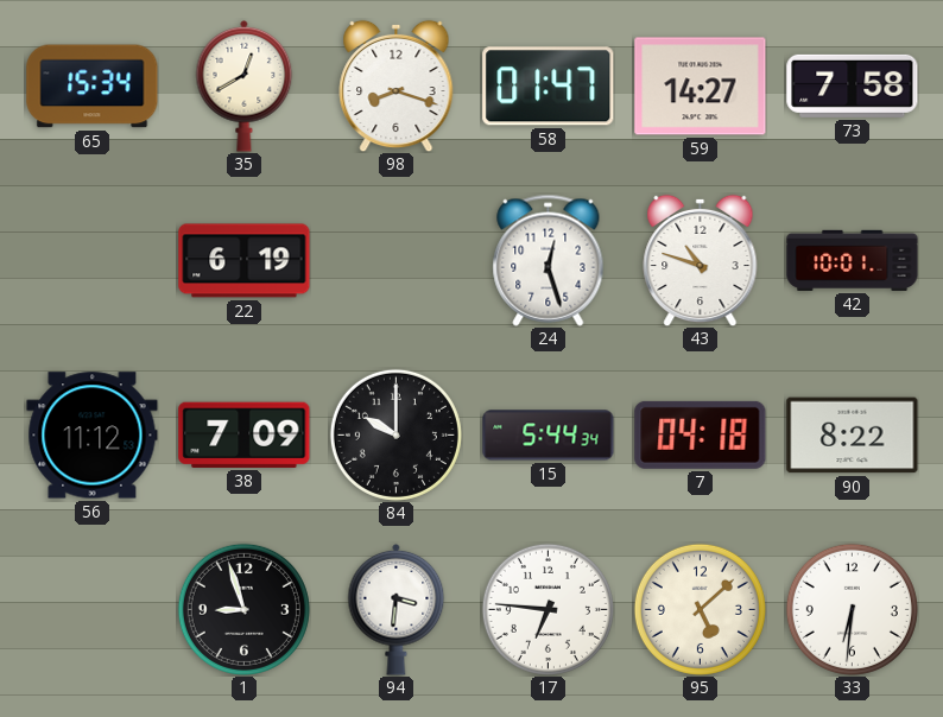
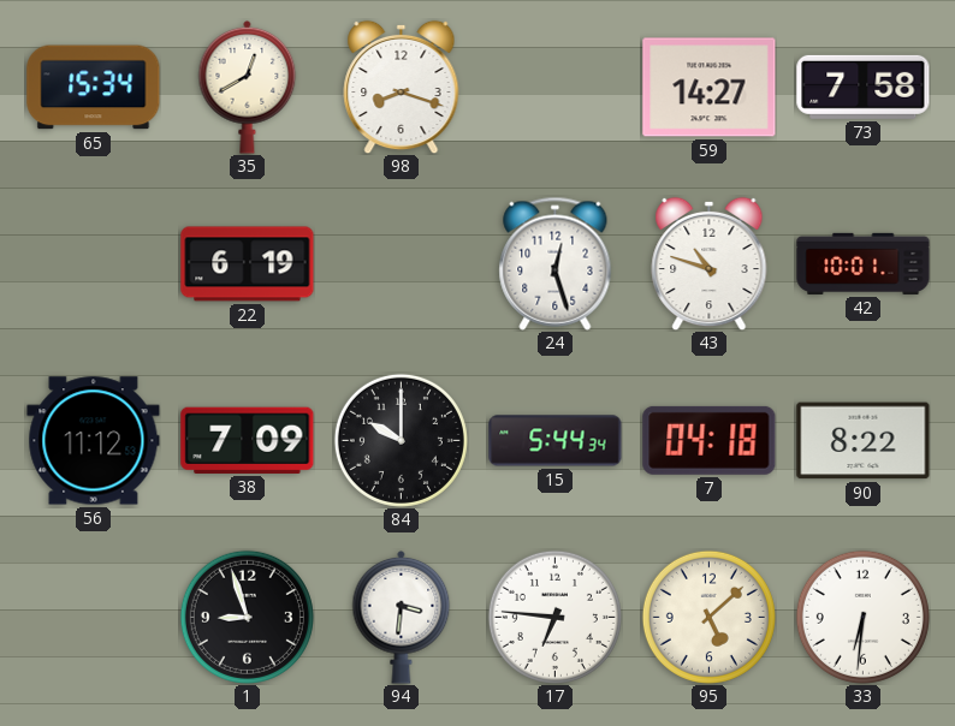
58: 01:47 -> none
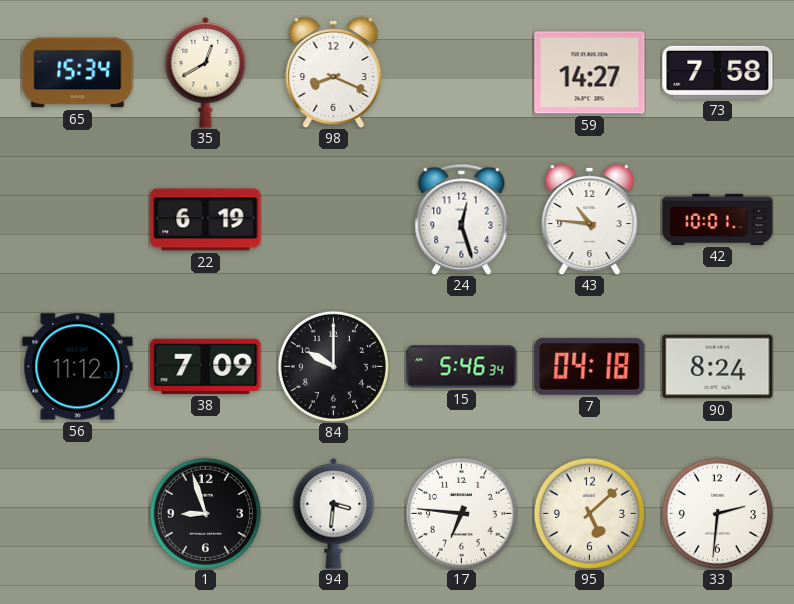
98: 8:18 -> 8:19
43: 10:48 -> 10:46
15: 5:44 -> 5:46
90: 8:22 -> 8:24
33: 6:31 -> 2:31
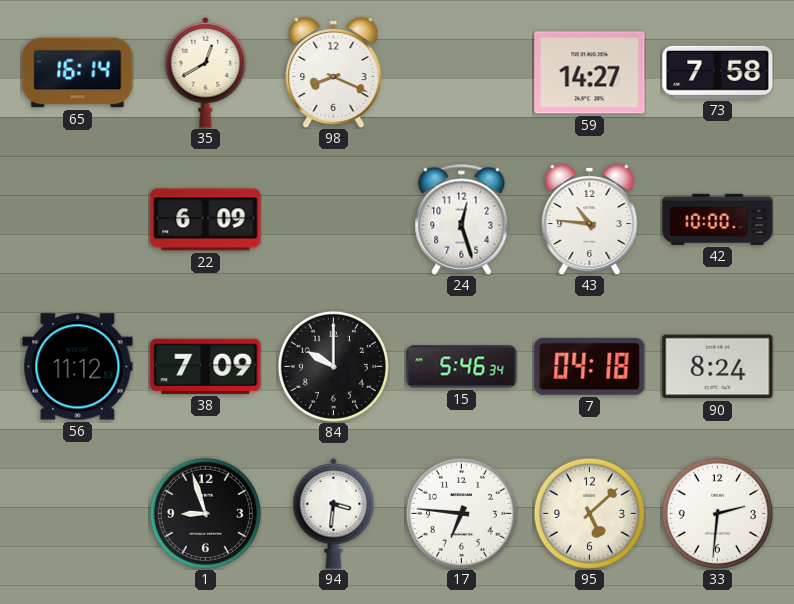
65: 15:34 -> 16:14
22: 6:19 -> 6:09
42: 10:01 -> 10:00
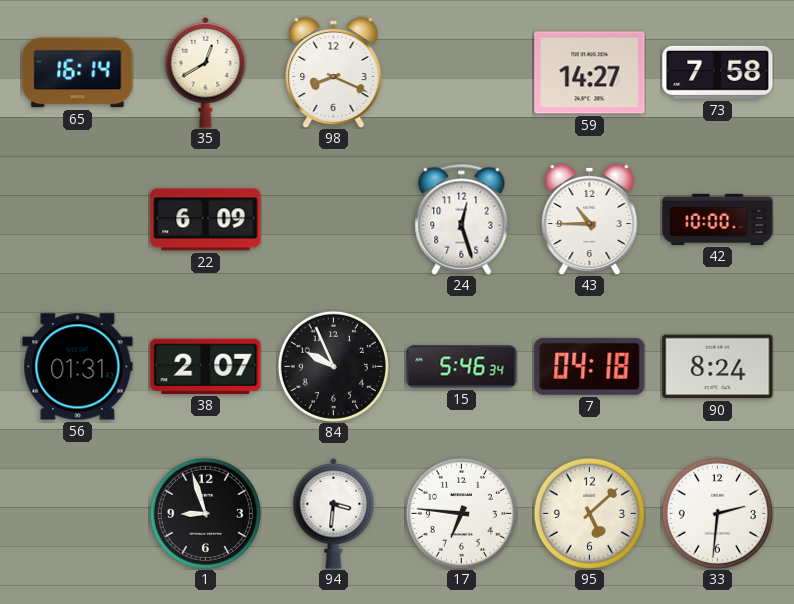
43: 10:46 -> 10:45
56: 11:12 -> 01:31
38: 7:09 -> 2:07
84: 10:00 -> 9:56
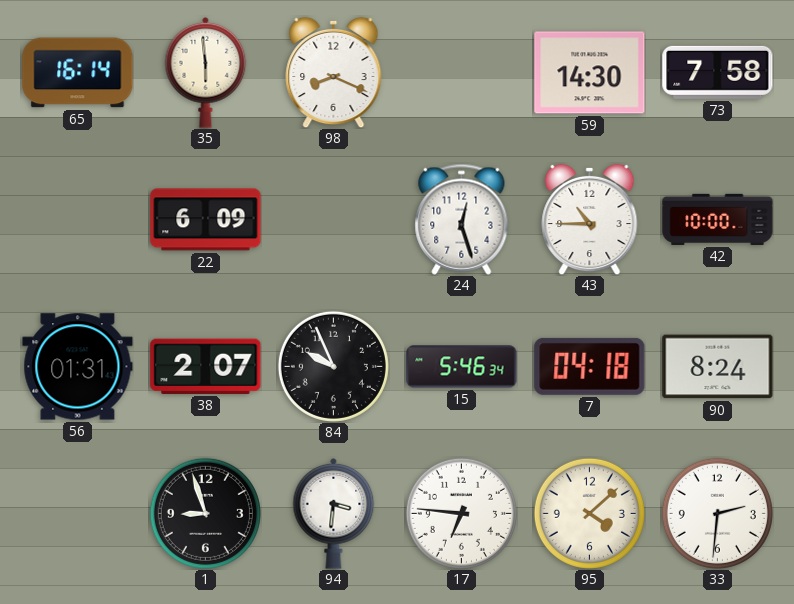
35: 12:40 -> 5:59
59: 14:27 -> 14:30
95: 5:08 -> 4:08
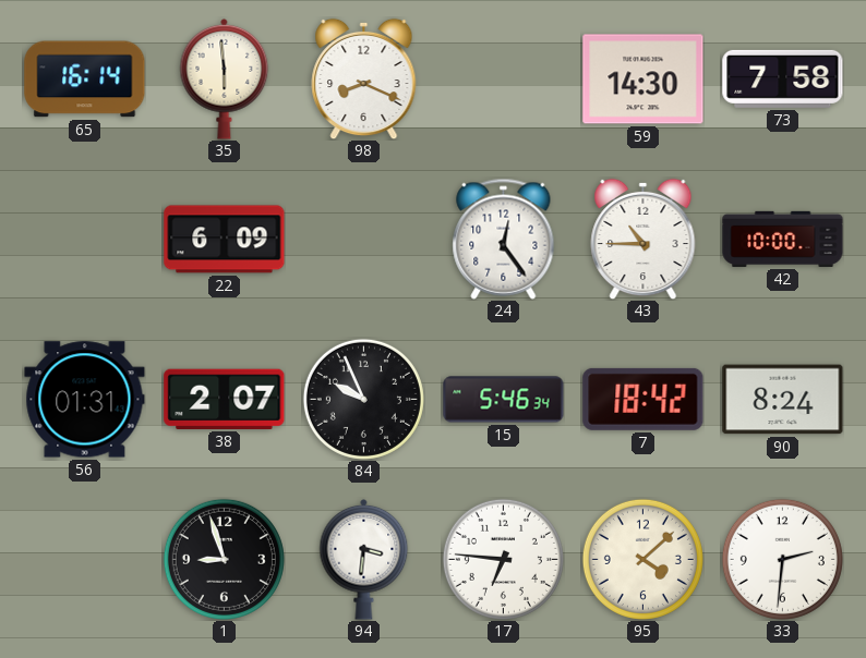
24: 12:27 -> 12:24
7: 04:18 -> 18:42
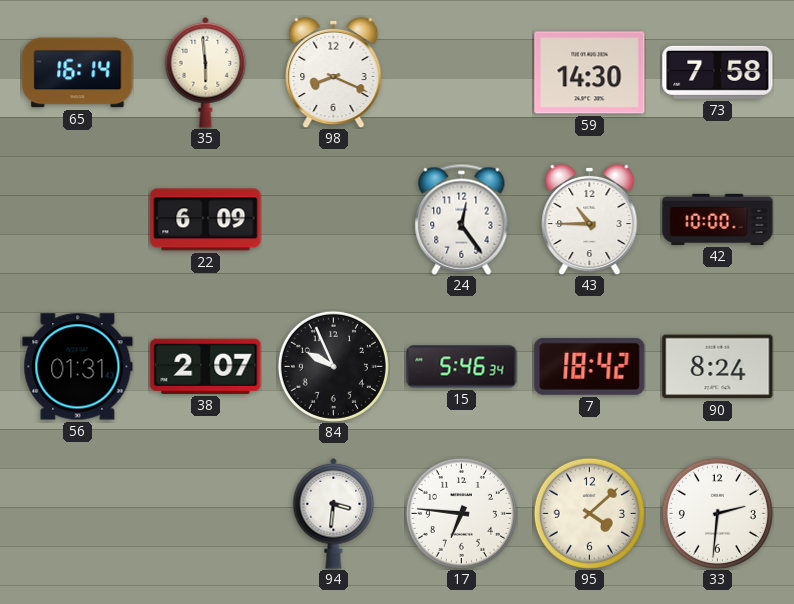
1: 8:57 -> none
